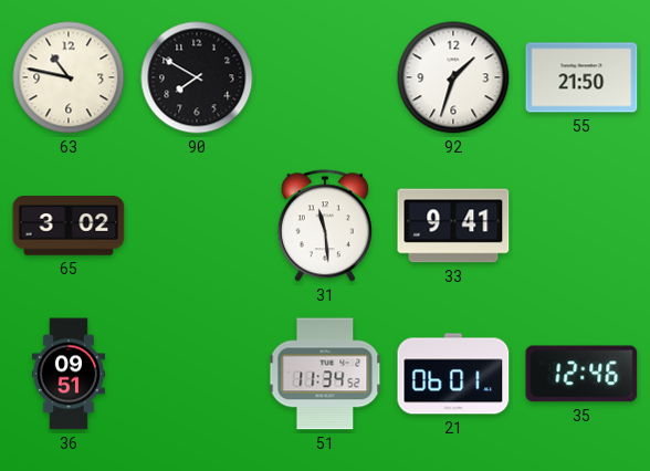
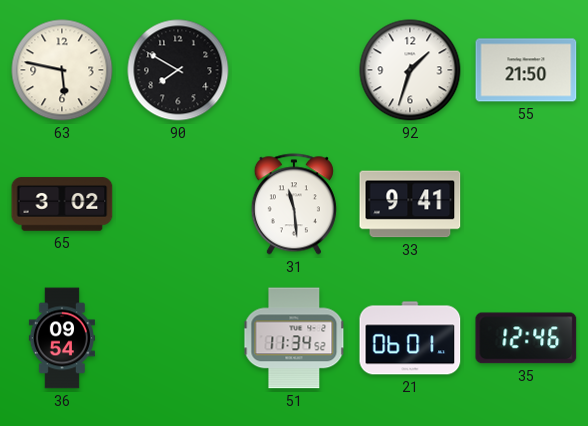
63: 10:47 -> 5:47
36: 09:51 -> 09:54
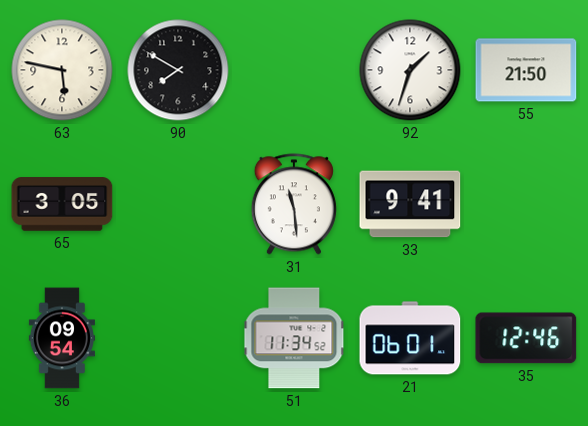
65: 3:02 -> 3:05
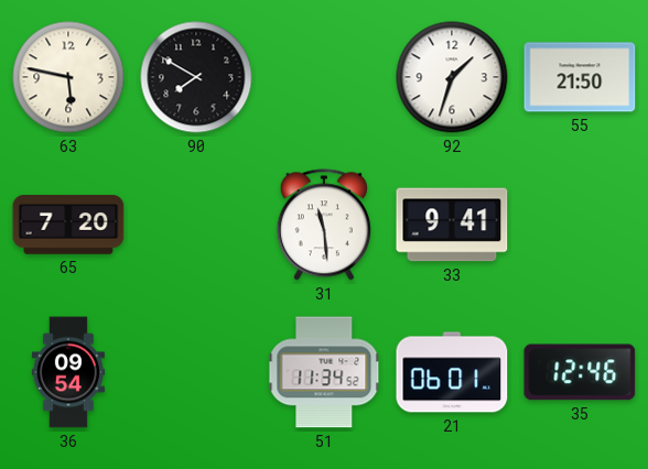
65: 3:05 -> 7:20
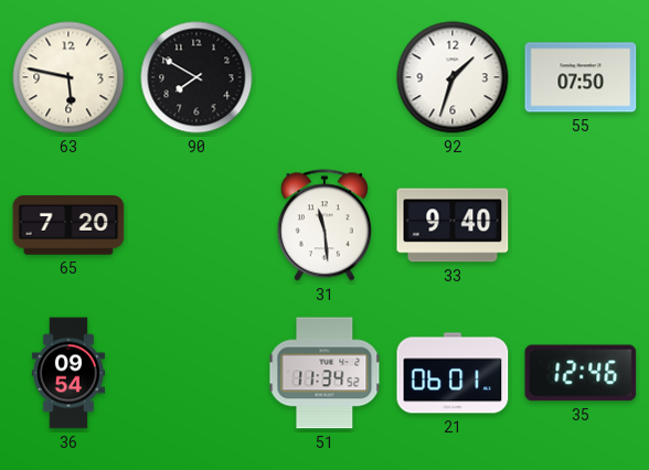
55: 21:50 -> 07:50
33: 9:41 -> 9:40
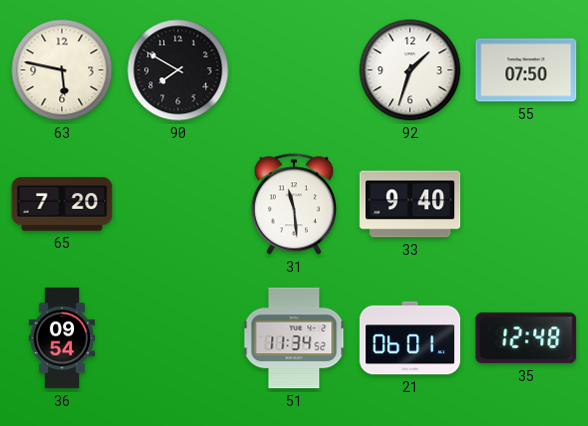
35: 12:46 -> 12:48
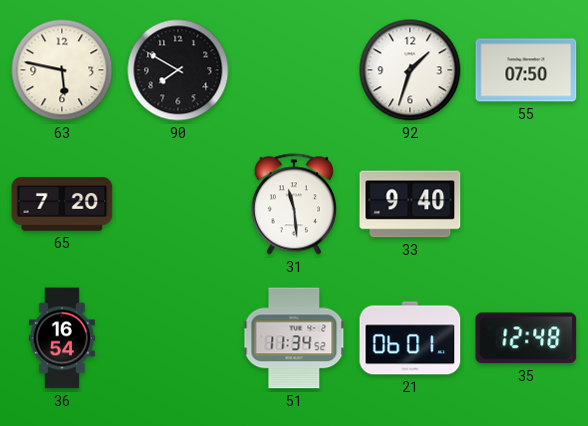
36: 09:54 -> 16:54
